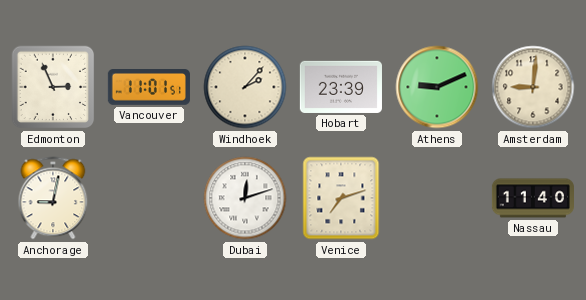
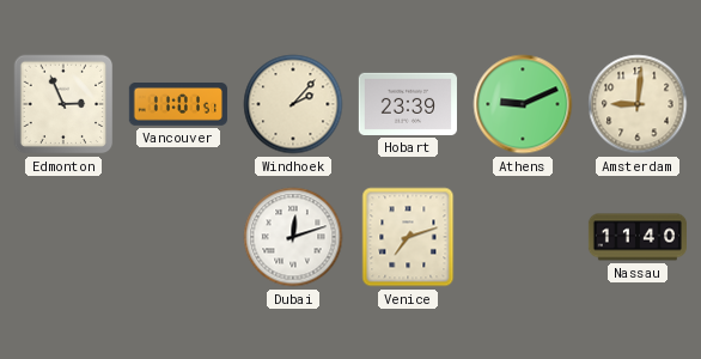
Anchorage: 9:02 -> none
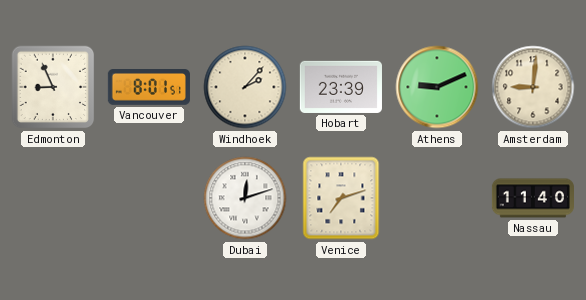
Edmonton: 2:56 -> 8:56
Vancouver: 11:01 -> 8:01
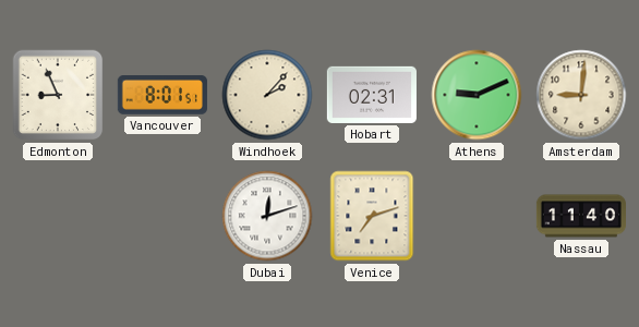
Hobart: 23:39 -> 02:31
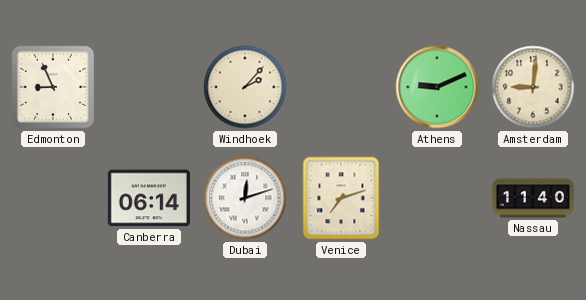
Vancouver: 8:01 -> none
Hobart: 02:31 -> none
Canberra: none -> 06:14
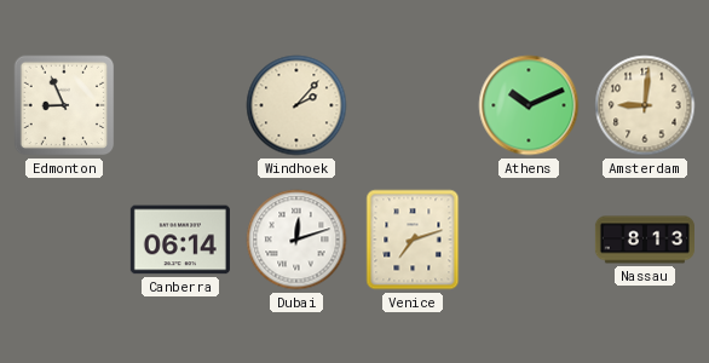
Athens: 9:11 -> 10:11
Nassau: 11:40 -> 8:13
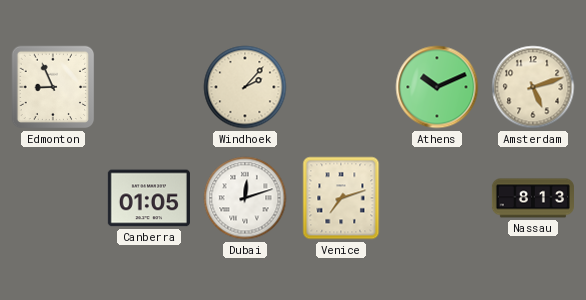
Amsterdam: 9:01 -> 5:12
Canberra: 06:14 -> 01:05
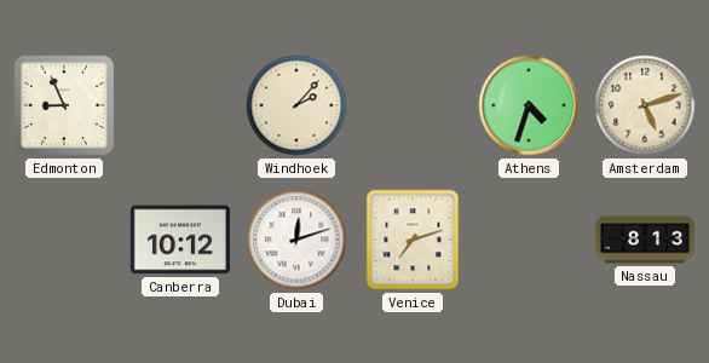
Athens: 10:11 -> 4:33
Canberra: 01:05 -> 10:12
